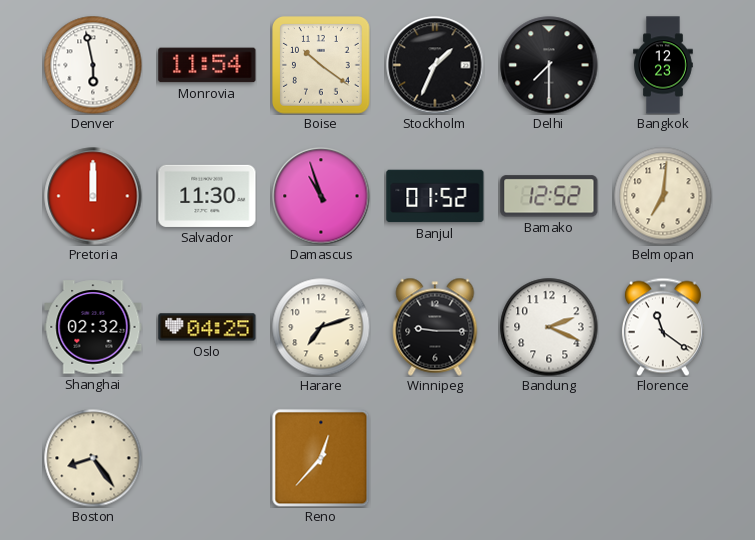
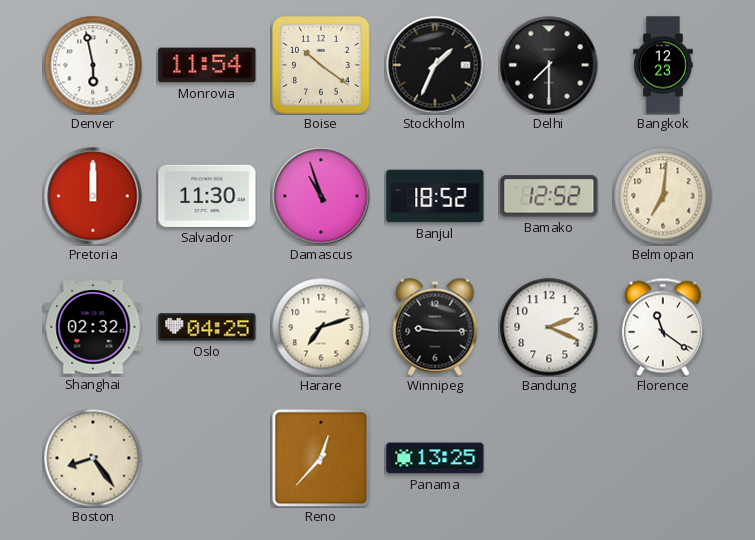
Banjul: 01:52 -> 18:52
Panama: none -> 13:25
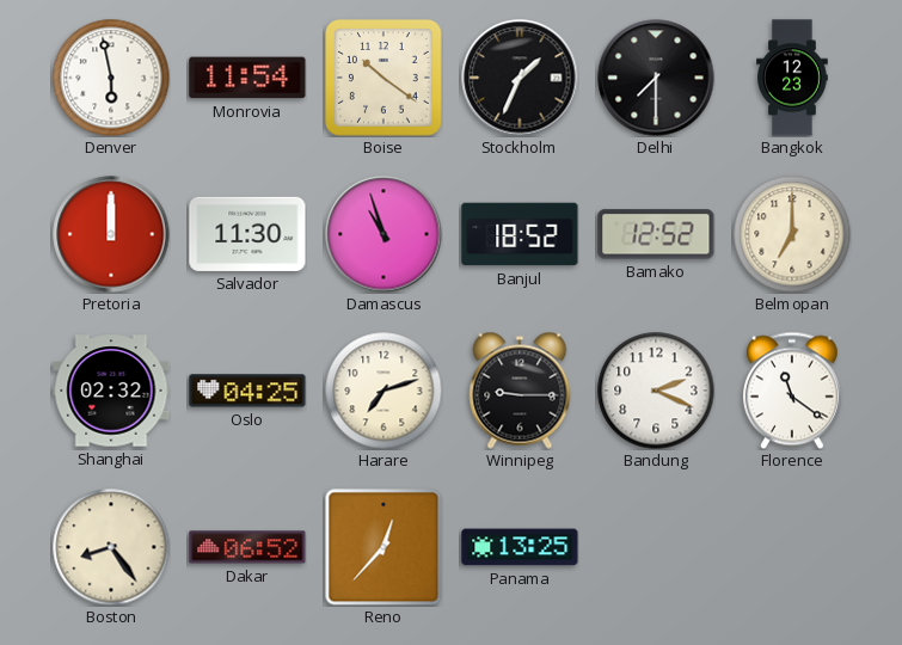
Belmopan: 7:01 -> 7:00
Dakar: none -> 06:52
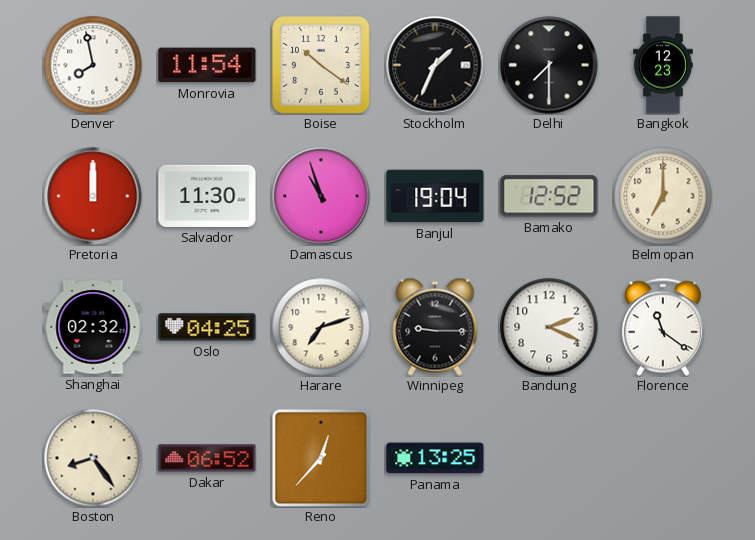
Denver: 5:58 -> 7:58
Banjul: 18:52 -> 19:04
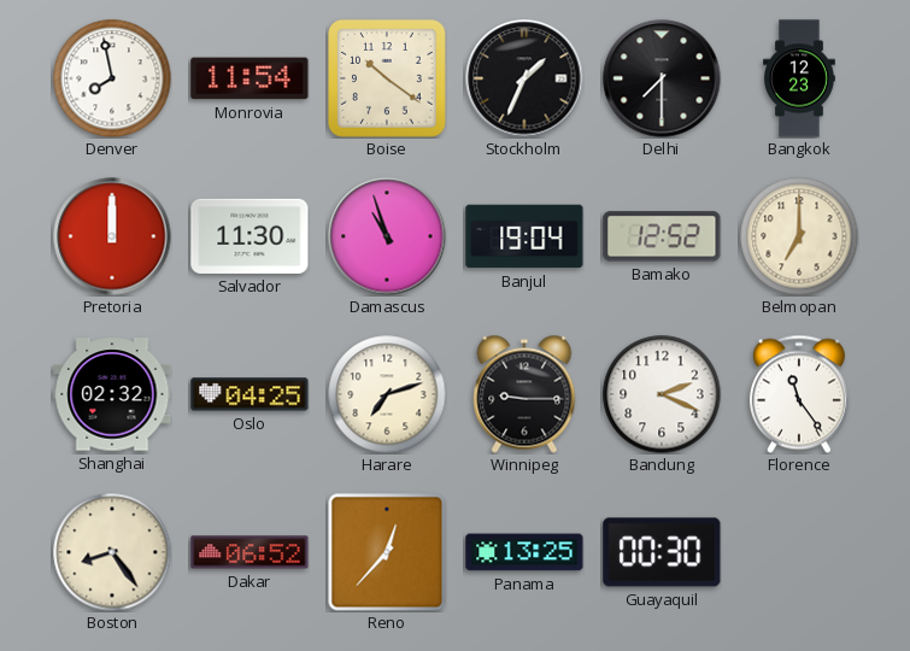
Florence: 11:21 -> 11:24
Guayaquil: none -> 00:30
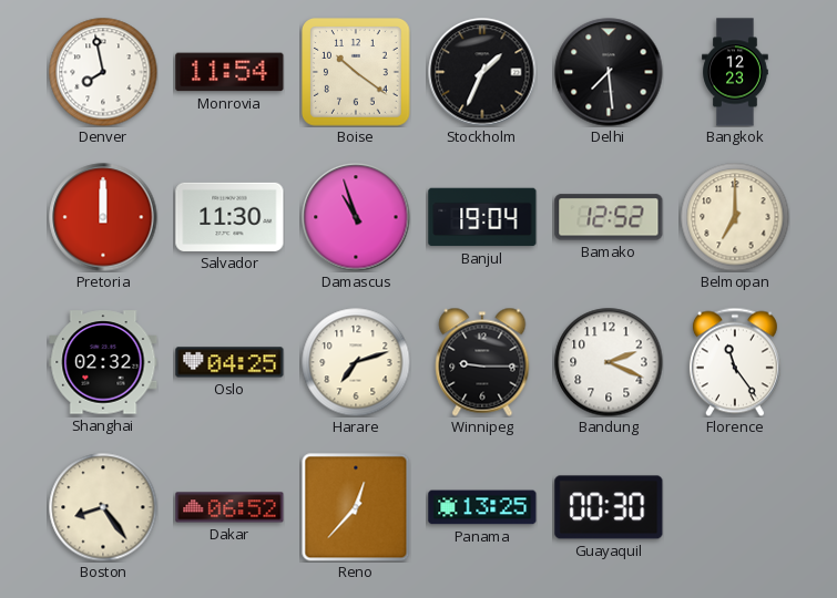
Delhi: 7:30 -> 7:29
